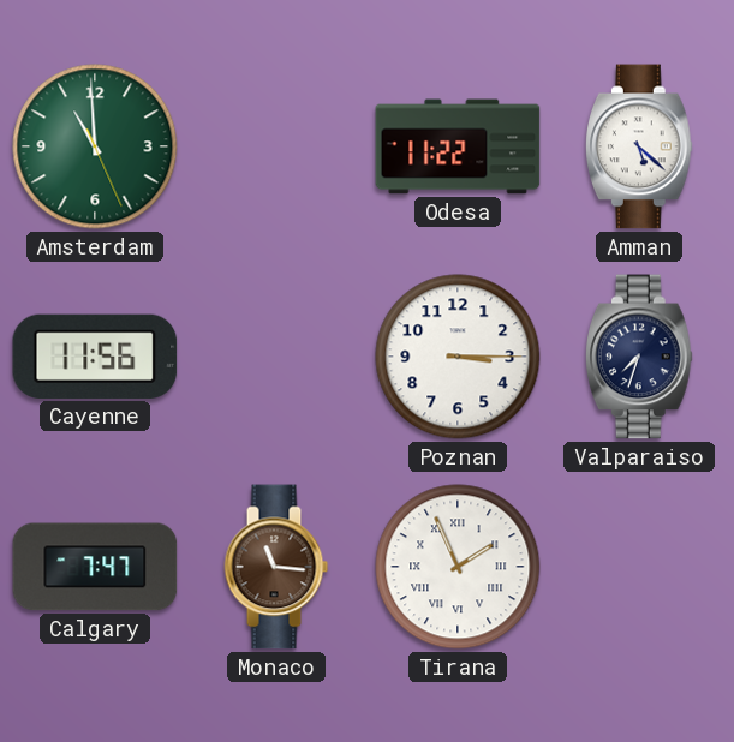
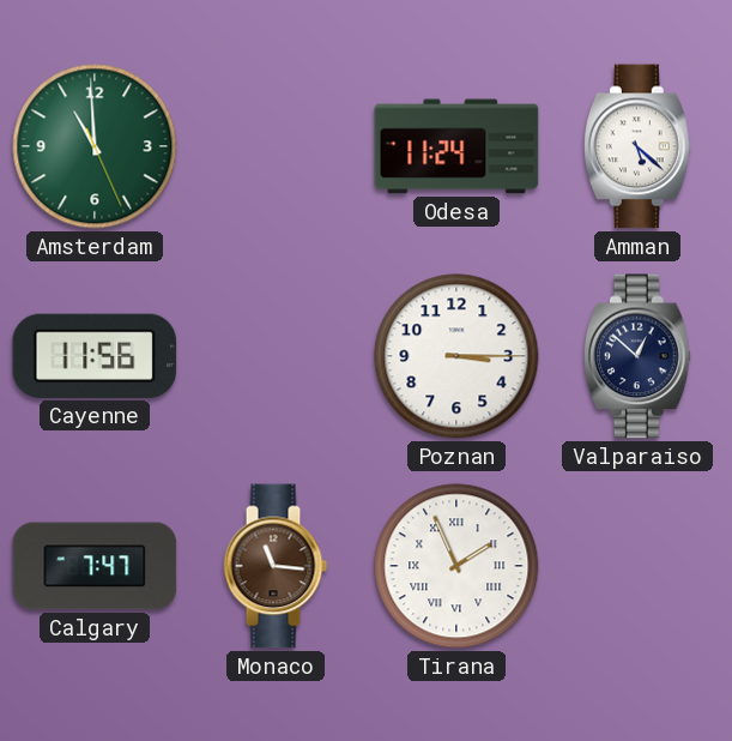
Odesa: 11:22 -> 11:24
Valparaiso: 7:33 -> 12:52
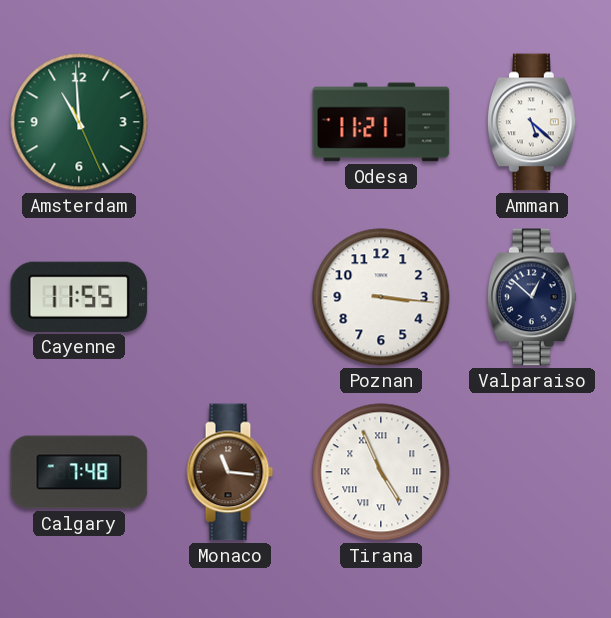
Odesa: 11:24 -> 11:21
Cayenne: 11:56 -> 11:55
Poznan: 3:15 -> 3:16
Calgary: 7:47 -> 7:48
Tirana: 1:56 -> 4:56
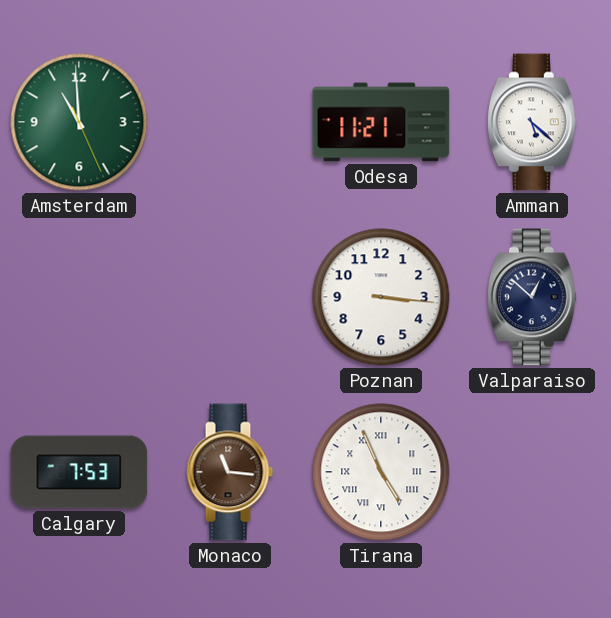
Cayenne: 11:55 -> none
Calgary: 7:48 -> 7:53
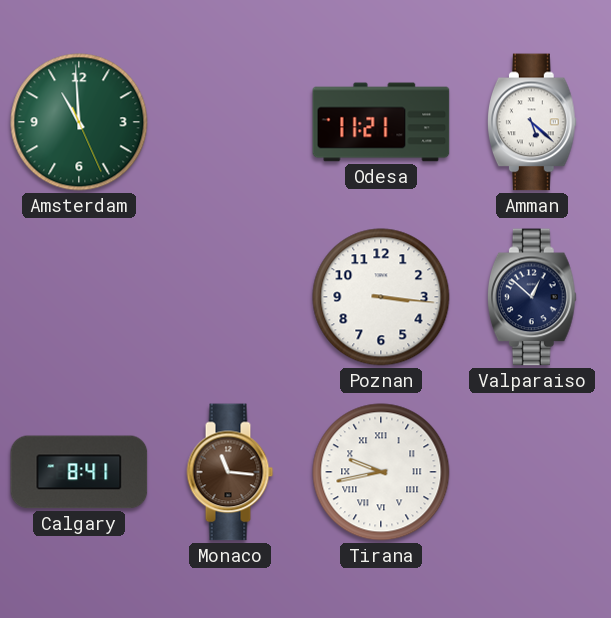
Calgary: 7:53 -> 8:41
Tirana: 4:56 -> 9:43
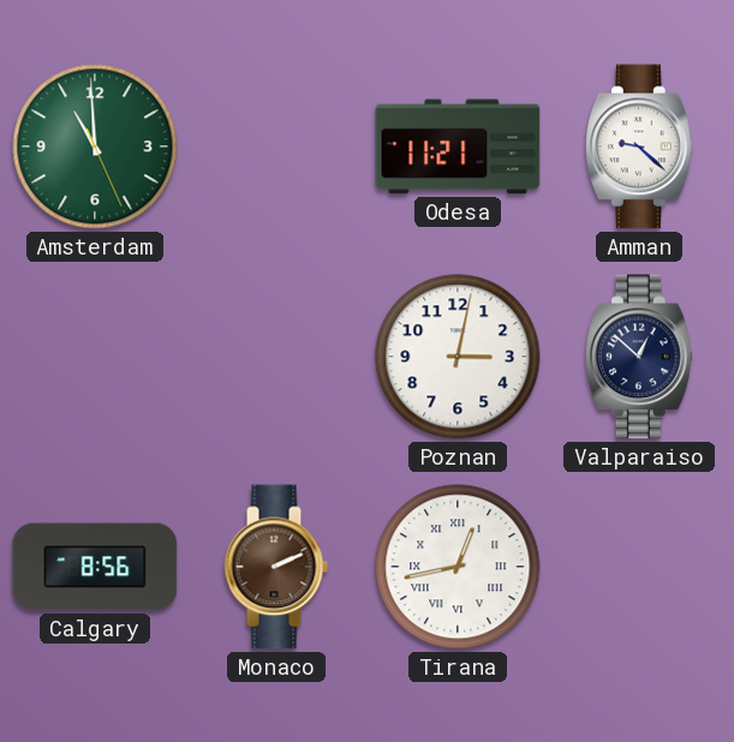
Amman: 5:22 -> 9:22
Poznan: 3:16 -> 3:02
Calgary: 8:41 -> 8:56
Monaco: 11:16 -> 2:11
Tirana: 9:43 -> 12:43
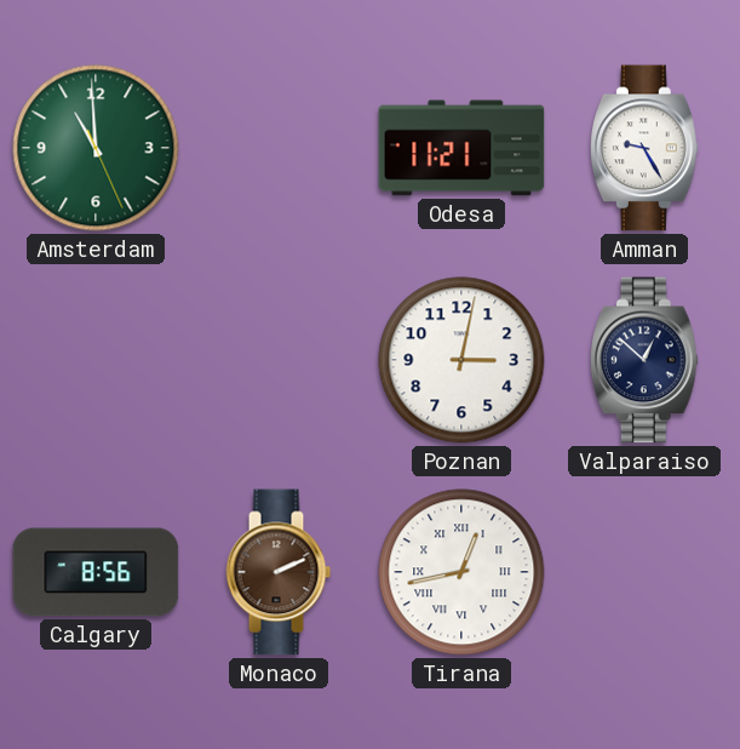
Amman: 9:22 -> 9:25
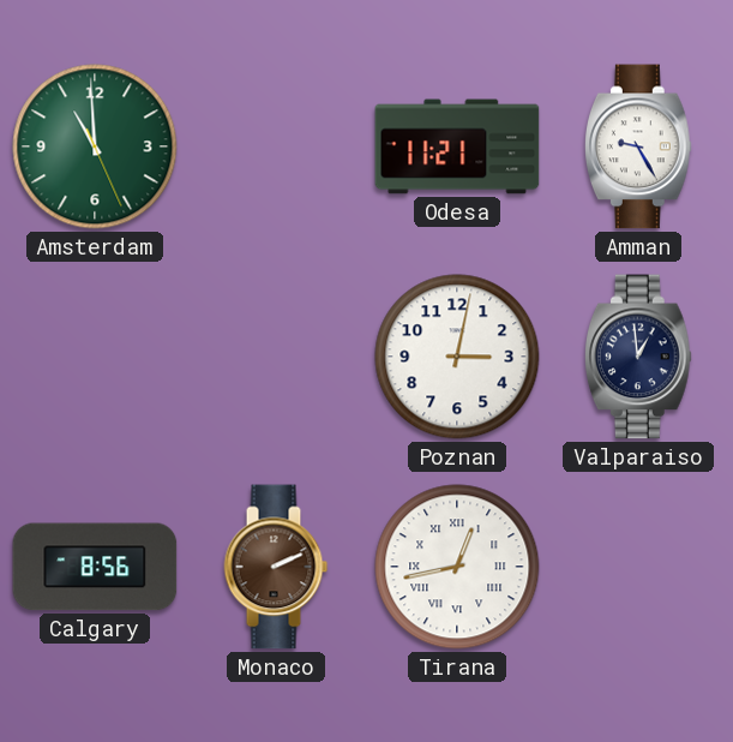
Valparaiso: 12:52 -> 12:59
